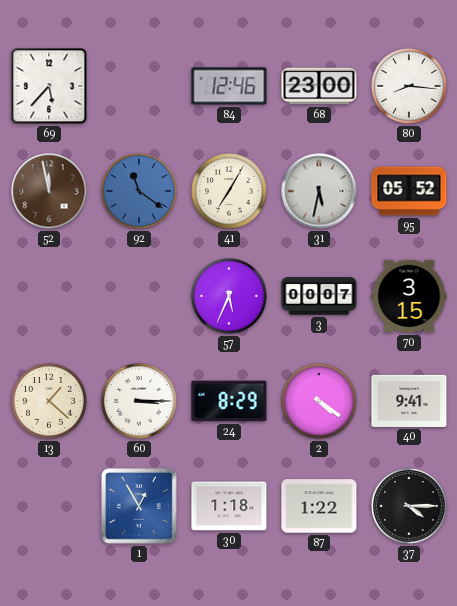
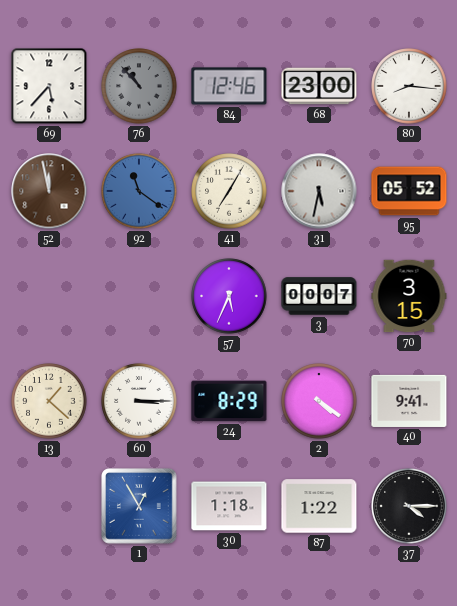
76: none -> 10:53
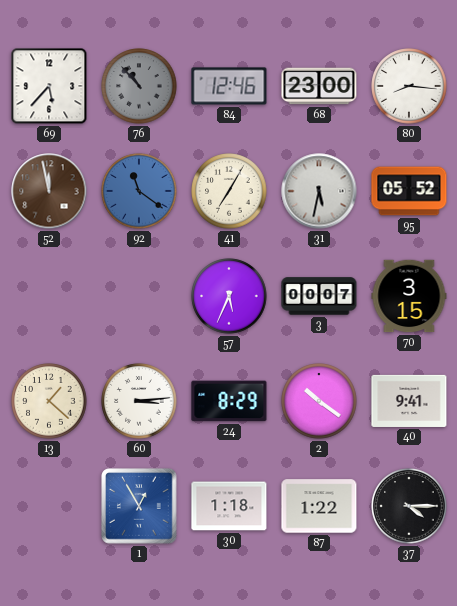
60: 3:15 -> 3:14
2: 4:21 -> 10:21
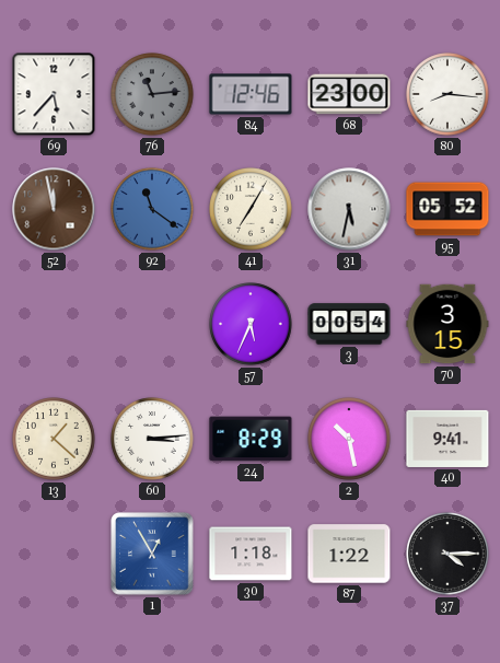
76: 10:53 -> 11:14
3: 00:07 -> 00:54
2: 10:21 -> 10:28
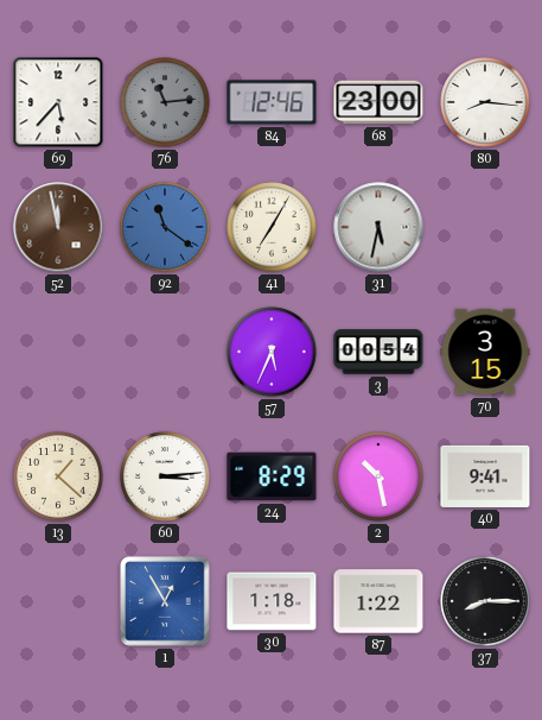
95: 05:52 -> none
37: 4:15 -> 8:15
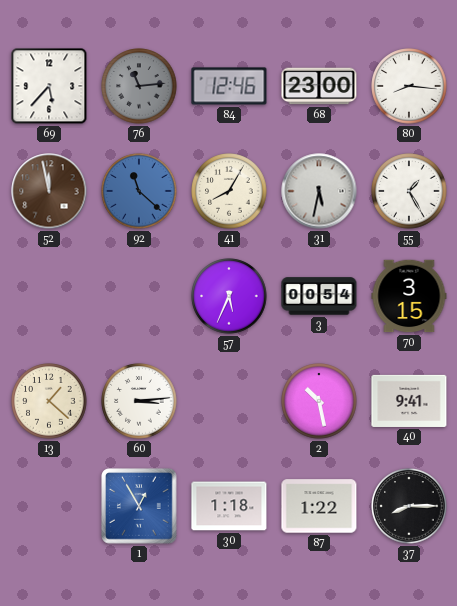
92: 11:21 -> 11:22
41: 7:05 -> 8:05
55: none -> 1:25
24: 8:29 -> none
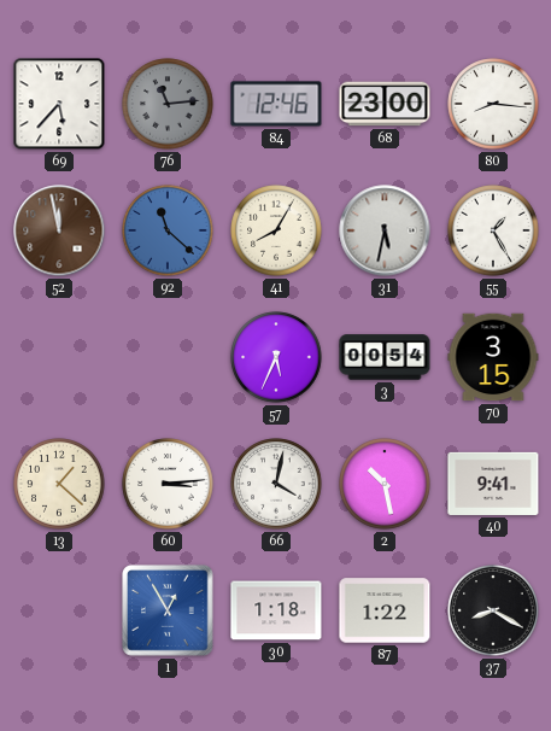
66: none -> 4:02
37: 8:15 -> 8:20
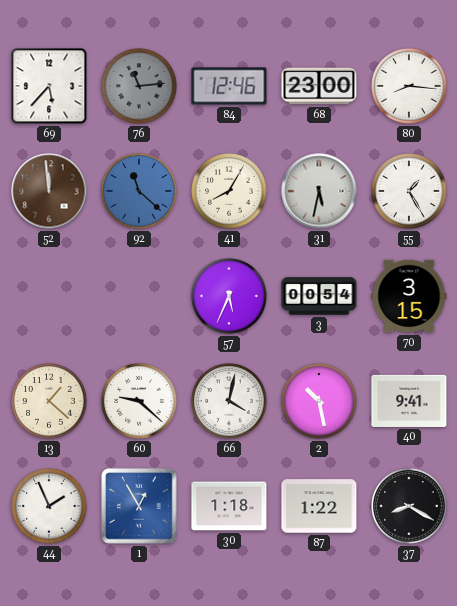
52: 11:58 -> 11:59
60: 3:14 -> 9:22
44: none -> 1:56
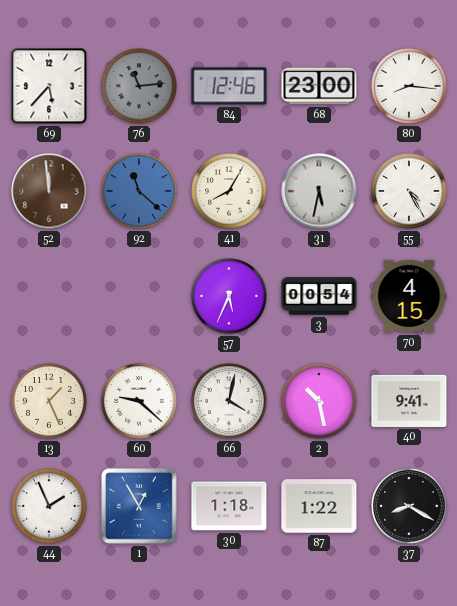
55: 1:25 -> 4:25
70: 3:15 -> 4:15
13: 1:22 -> 1:26
